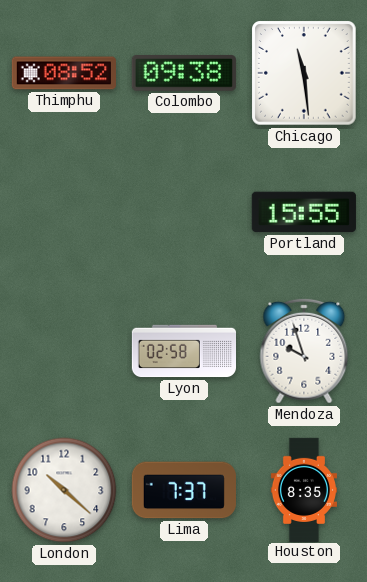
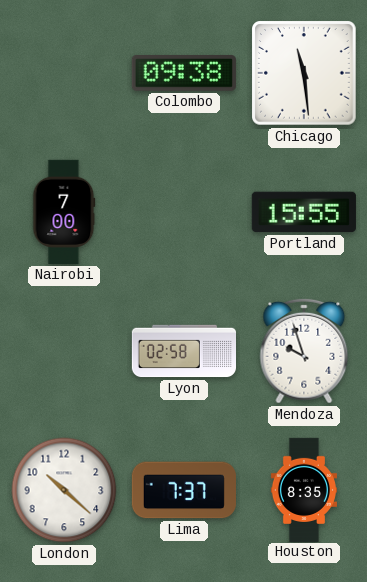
Thimphu: 08:52 -> none
Nairobi: none -> 7:00
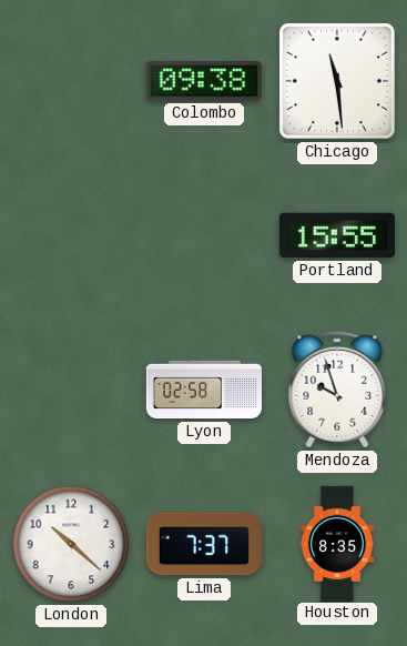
Nairobi: 7:00 -> none
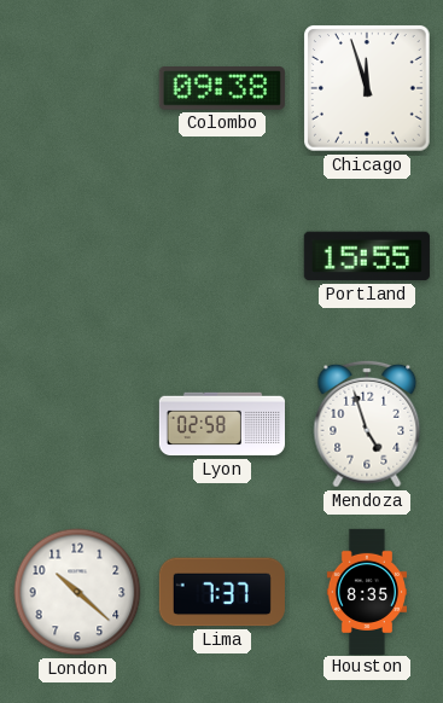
Chicago: 11:29 -> 11:57
Mendoza: 9:57 -> 4:57
